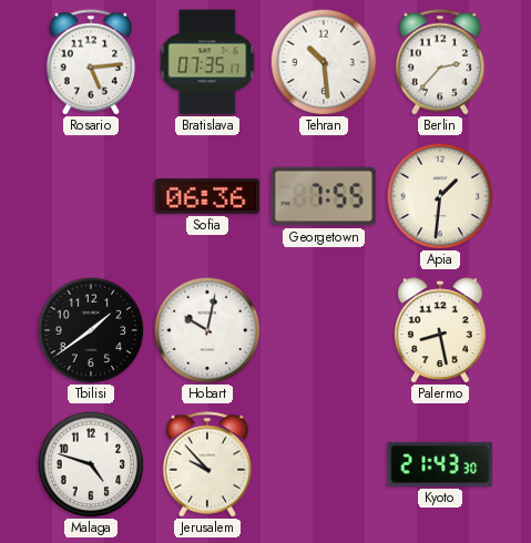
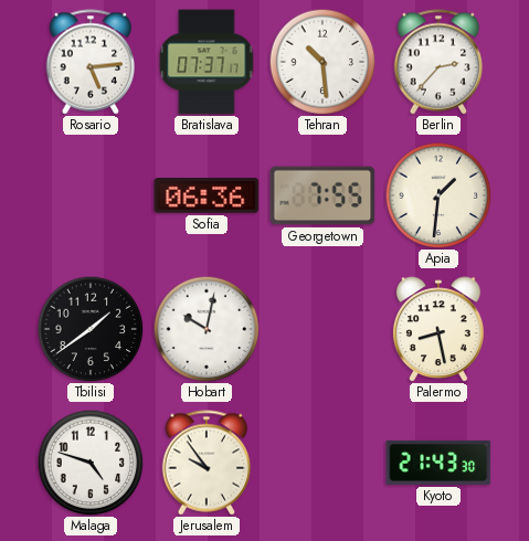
Bratislava: 07:35 -> 07:37
Jerusalem: 9:53 -> 9:54
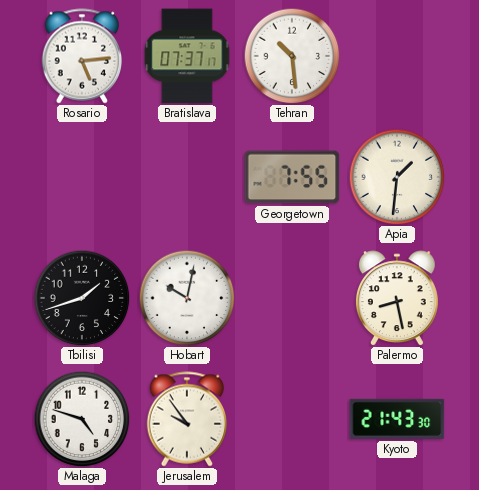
Berlin: 2:37 -> none
Sofia: 06:36 -> none
Tbilisi: 1:39 -> 1:42
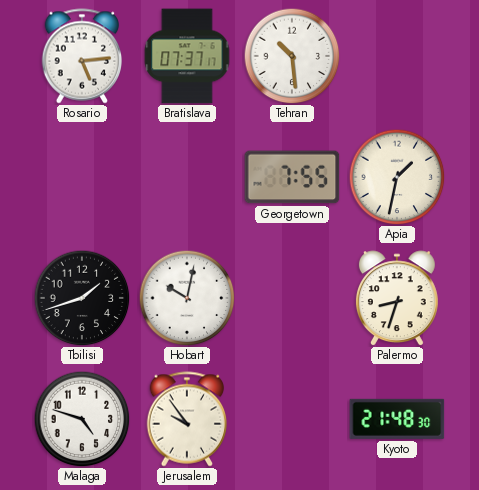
Apia: 1:31 -> 1:32
Palermo: 8:28 -> 8:33
Kyoto: 21:43 -> 21:48
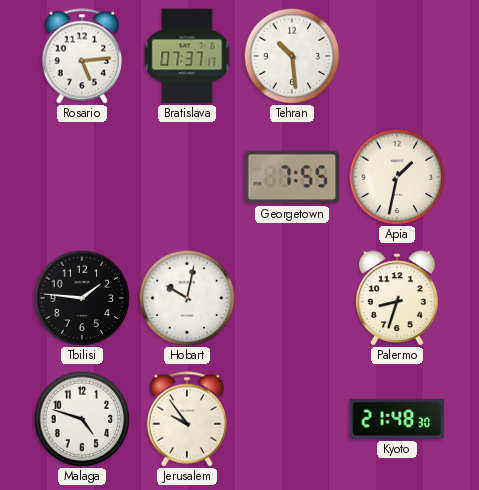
Tbilisi: 1:42 -> 1:46
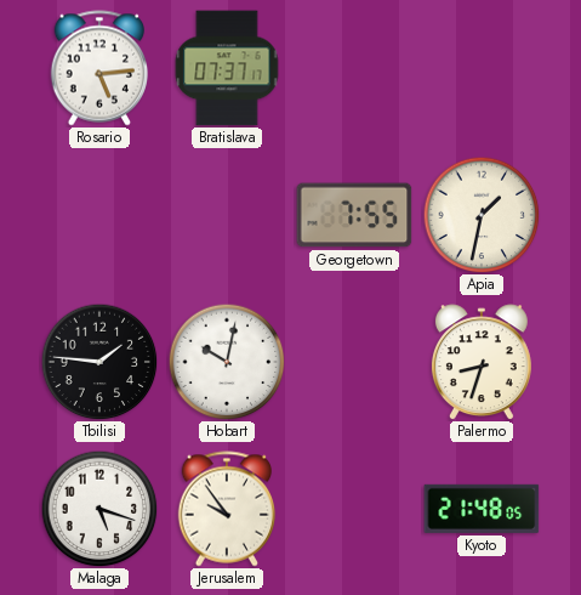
Tehran: 10:29 -> none
Malaga: 4:48 -> 5:18
Kyoto: 21:48:30 -> 21:48:05
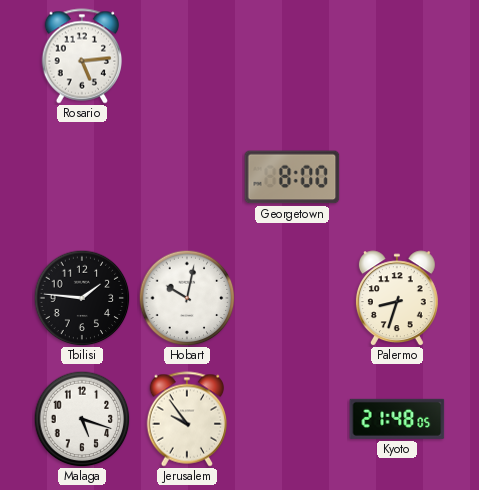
Bratislava: 07:37 -> none
Georgetown: 7:55 -> 8:00
Apia: 1:32 -> none
